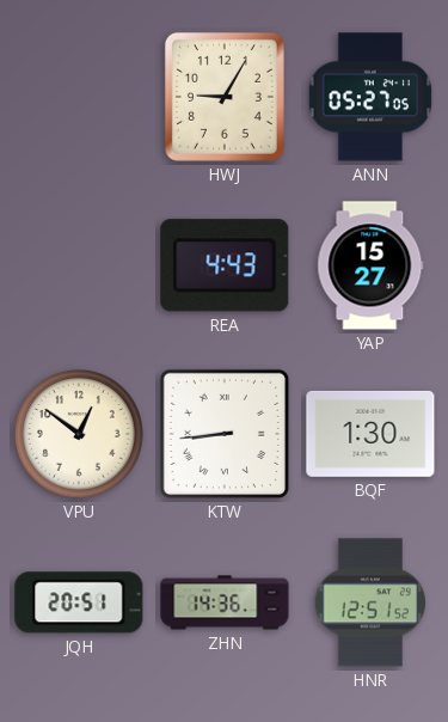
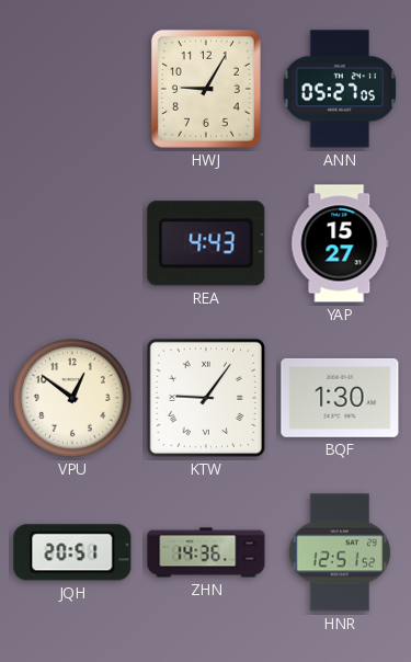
KTW: 8:44 -> 9:06
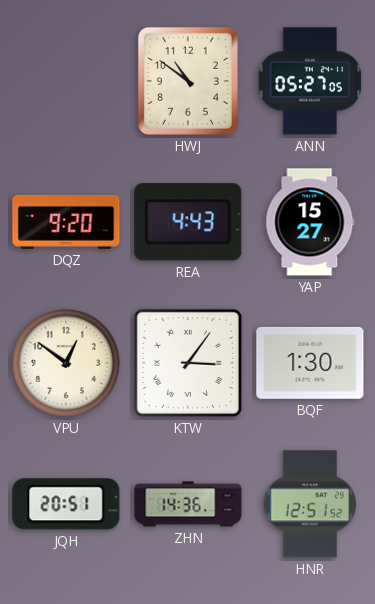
HWJ: 9:05 -> 10:51
DQZ: none -> 9:20
KTW: 9:06 -> 3:06
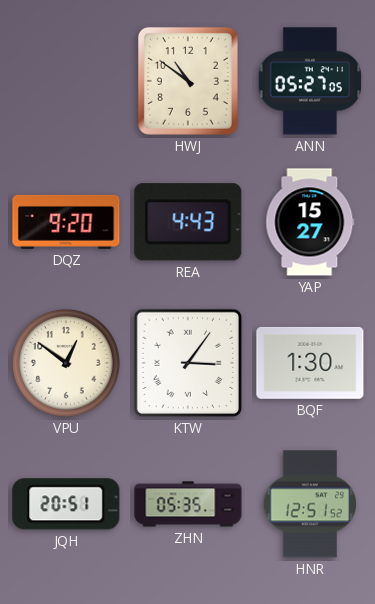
ZHN: 14:36 -> 05:35
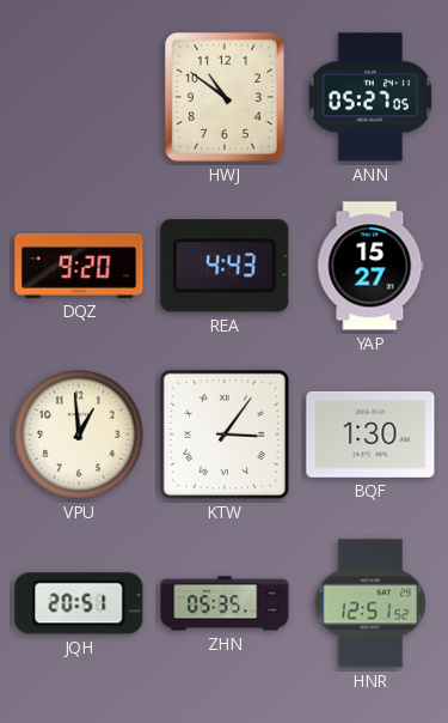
VPU: 12:51 -> 12:59
